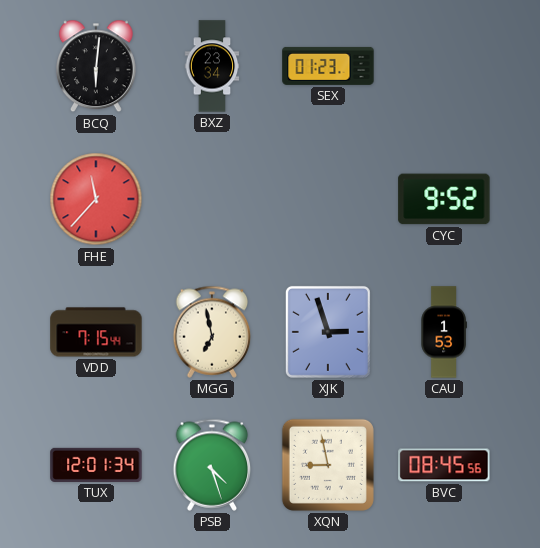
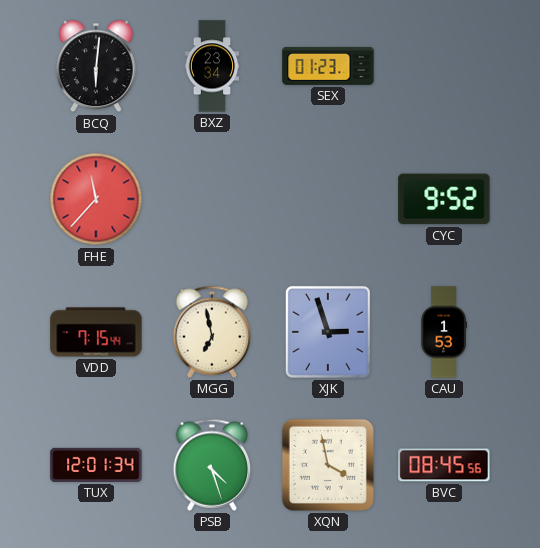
XQN: 8:58 -> 3:58
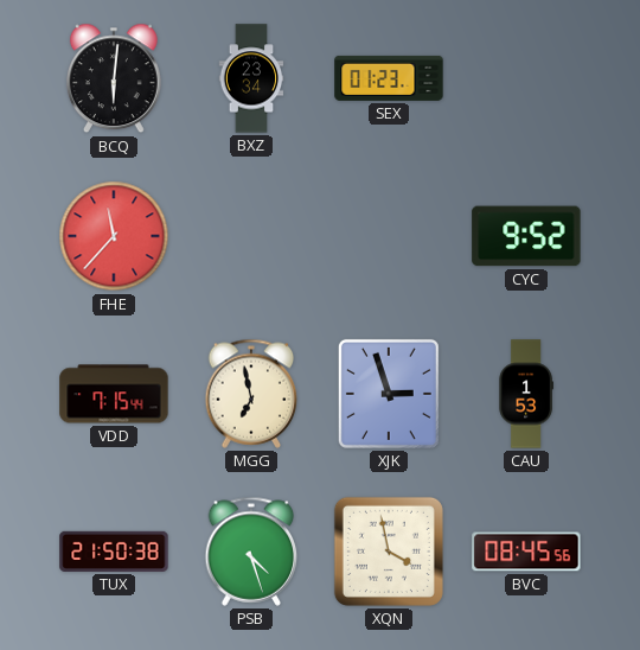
TUX: 12:01 -> 21:50
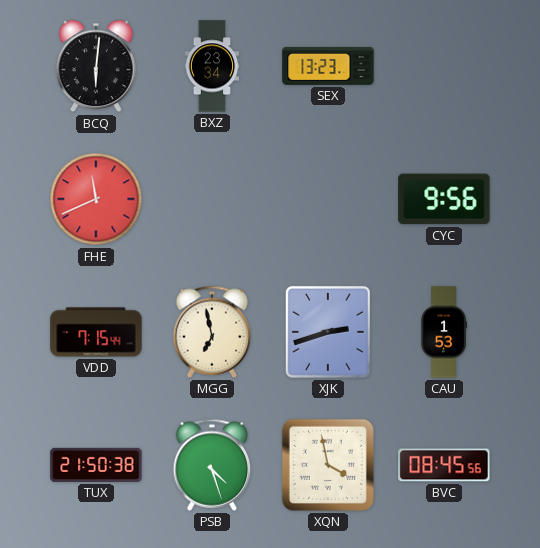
SEX: 01:23 -> 13:23
FHE: 11:37 -> 11:41
CYC: 9:52 -> 9:56
XJK: 2:57 -> 2:42
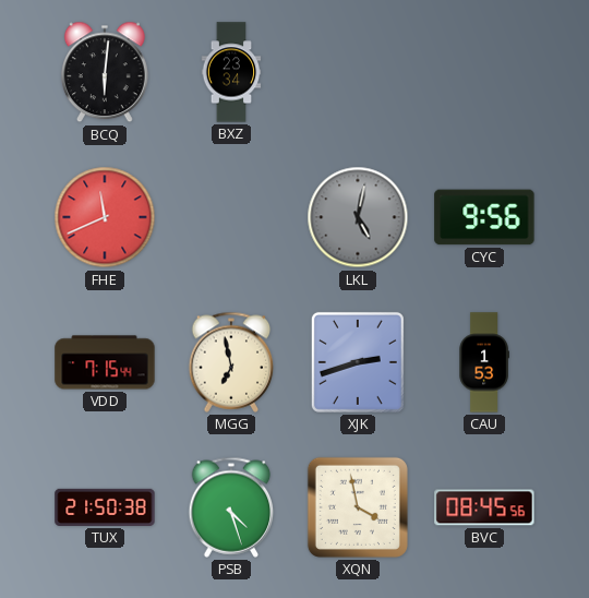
SEX: 13:23 -> none
LKL: none -> 5:02
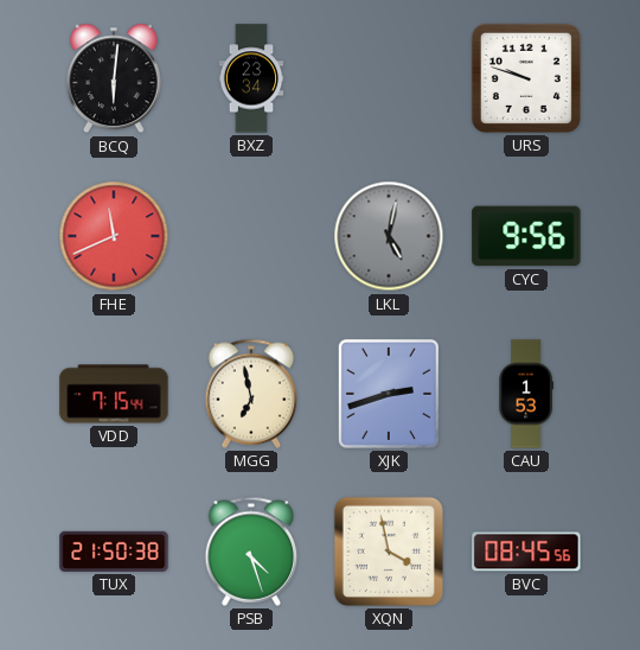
URS: none -> 9:48
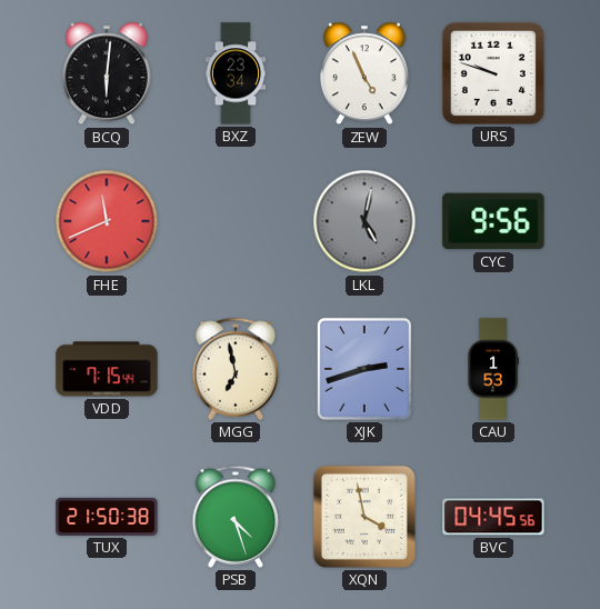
ZEW: none -> 4:56
BVC: 08:45 -> 04:45
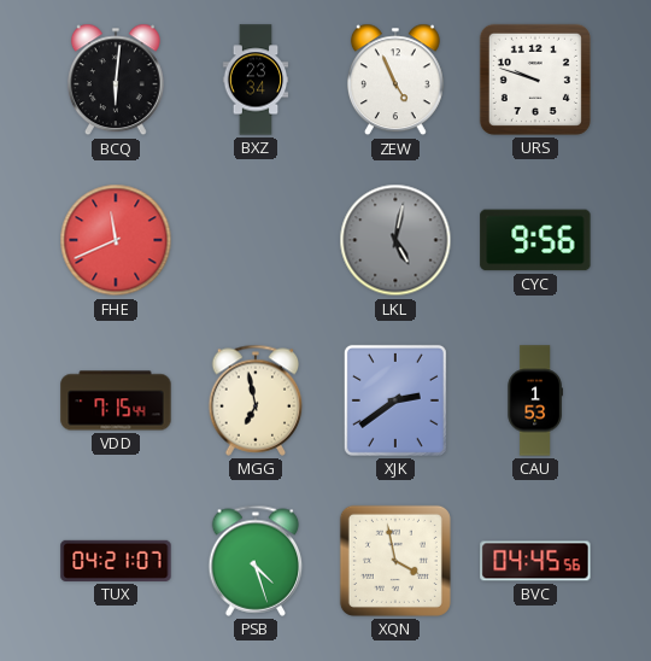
XJK: 2:42 -> 2:39
TUX: 21:50 -> 04:21
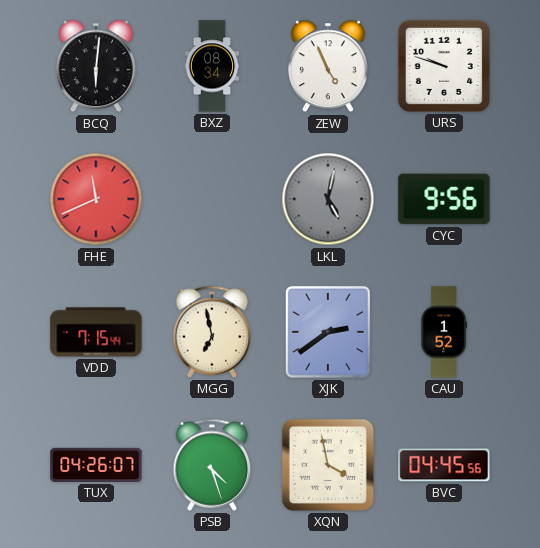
BXZ: 23:34 -> 08:34
CAU: 1:53 -> 1:52
TUX: 04:21 -> 04:26
